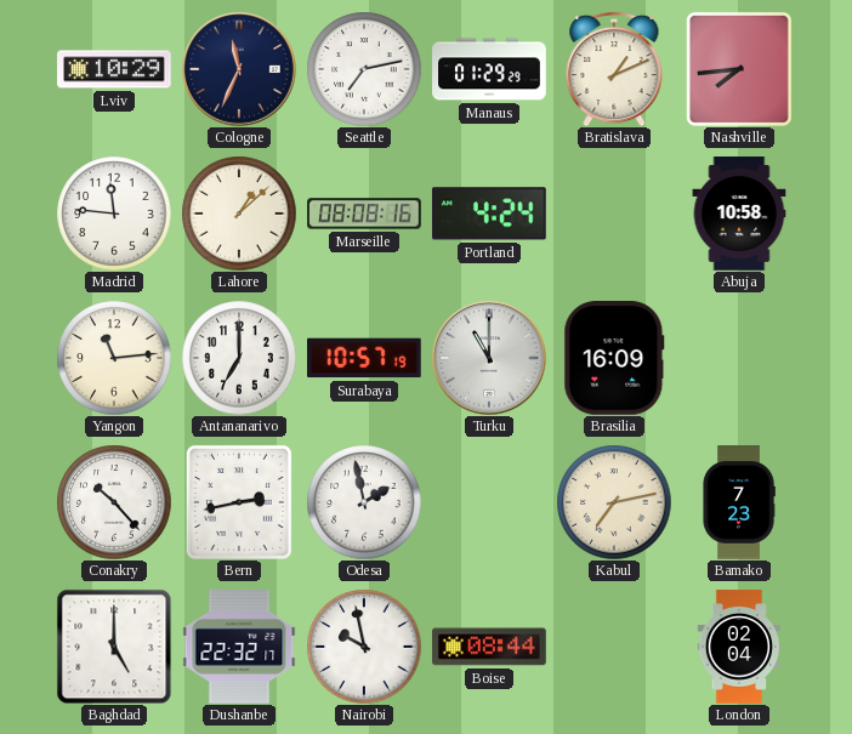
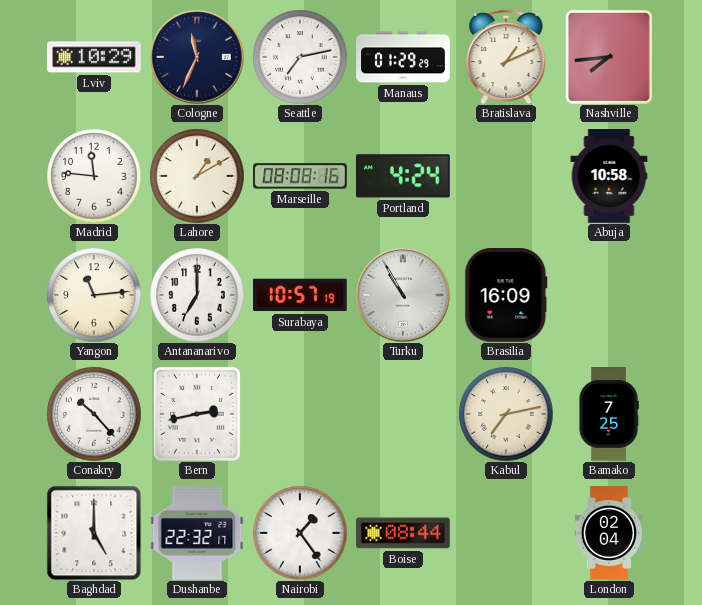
Lahore: 1:08 -> 1:10
Turku: 11:00 -> 10:55
Odesa: 1:58 -> none
Bamako: 7:23 -> 7:25
Nairobi: 9:58 -> 1:24
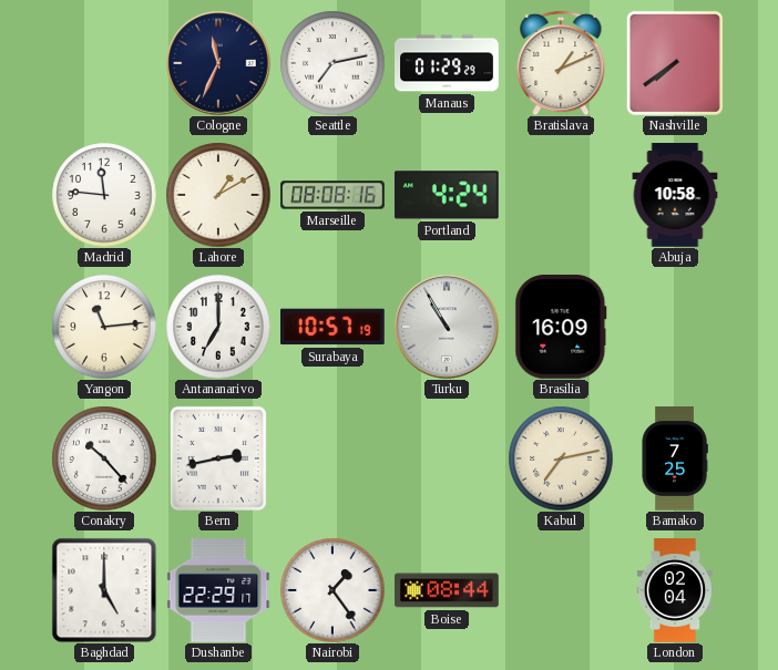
Lviv: 10:29 -> none
Nashville: 7:44 -> 7:39
Dushanbe: 22:32 -> 22:29
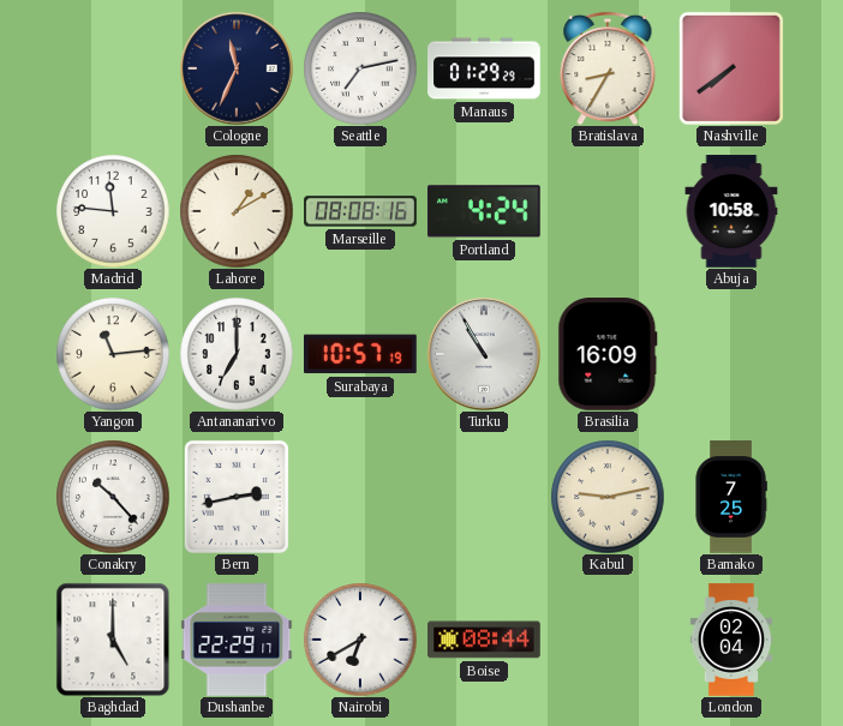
Bratislava: 1:11 -> 8:35
Kabul: 7:13 -> 9:13
Nairobi: 1:24 -> 6:40
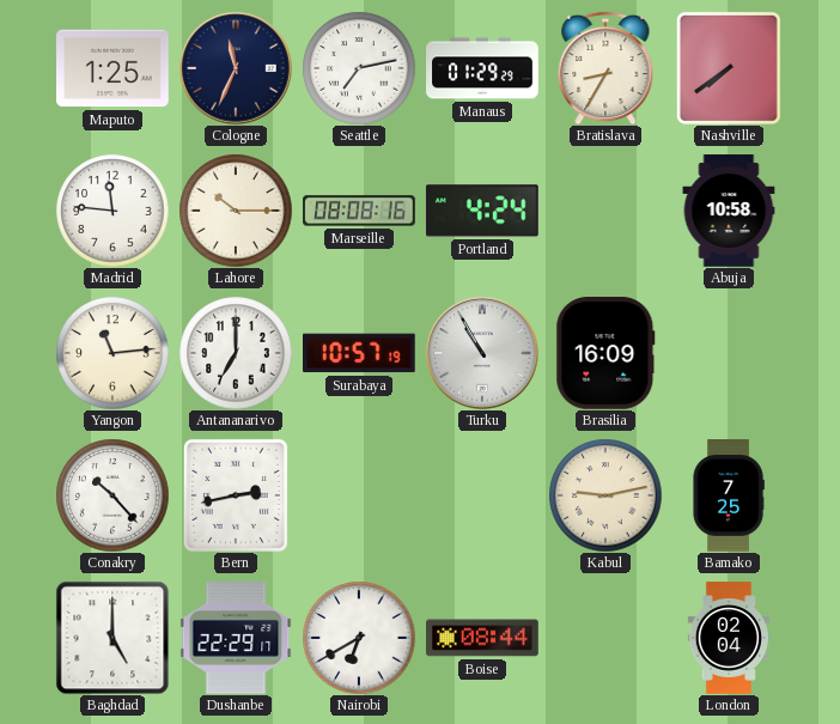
Maputo: none -> 1:25
Lahore: 1:10 -> 10:15
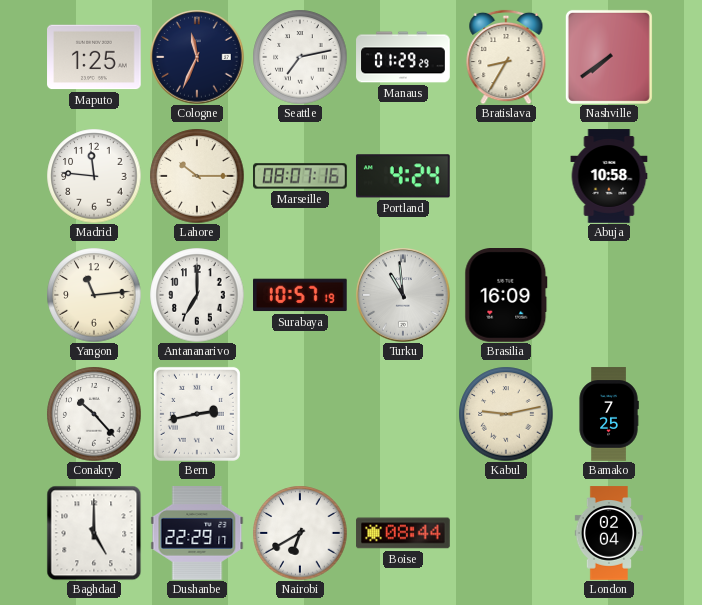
Marseille: 08:08 -> 08:07
Turku: 10:55 -> 10:59
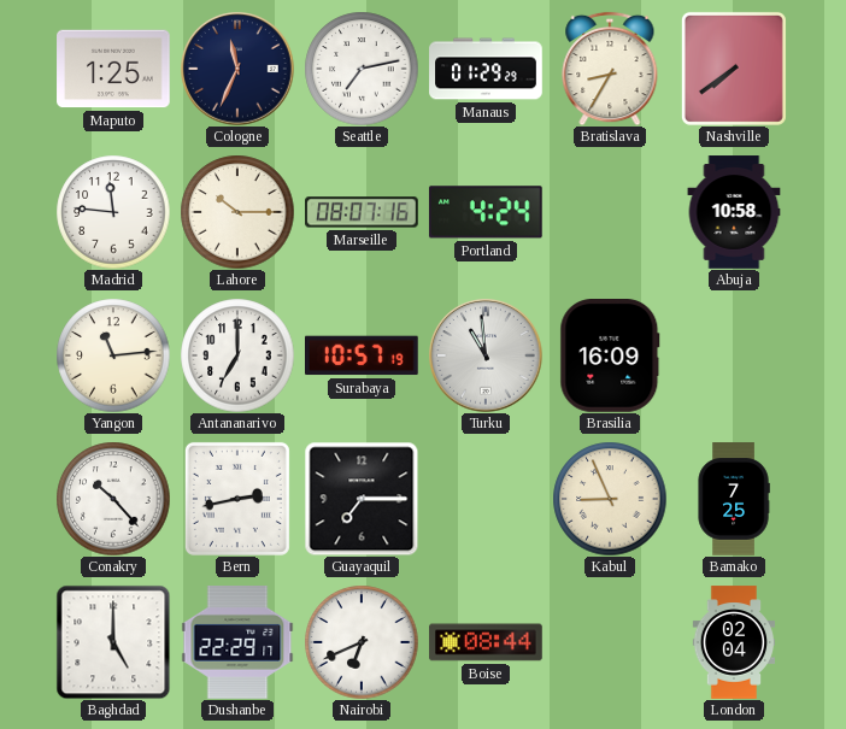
Guayaquil: none -> 7:15
Kabul: 9:13 -> 8:56
Nairobi: 6:40 -> 6:41
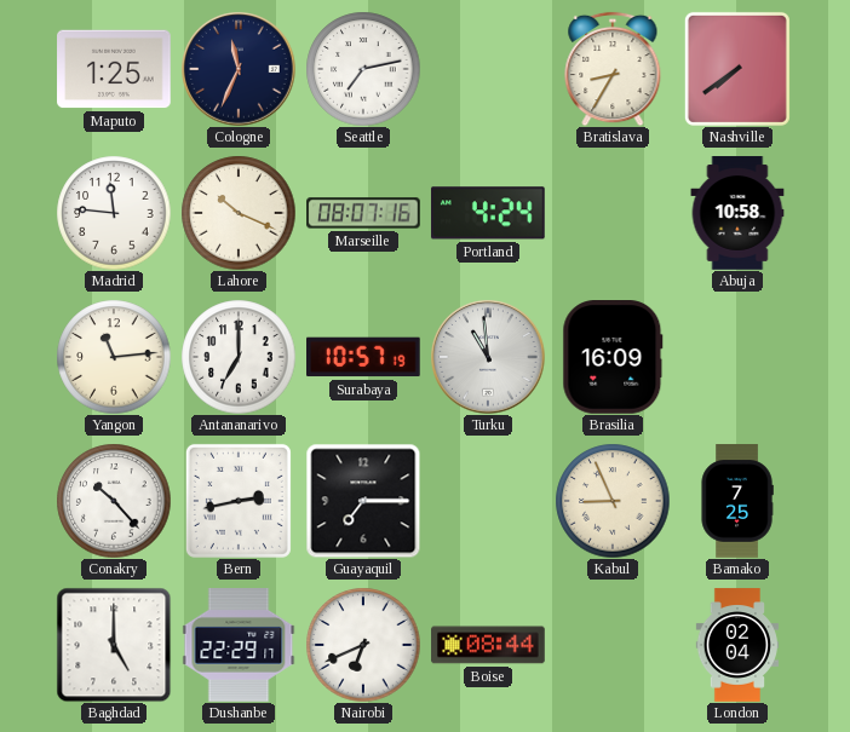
Manaus: 01:29 -> none
Lahore: 10:15 -> 10:19
